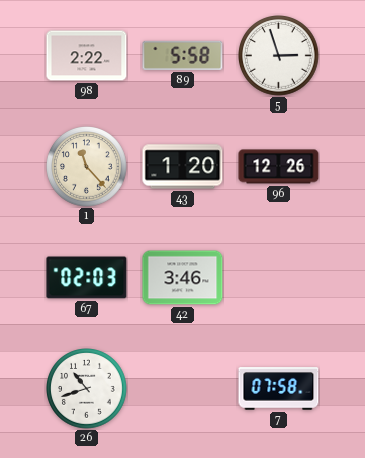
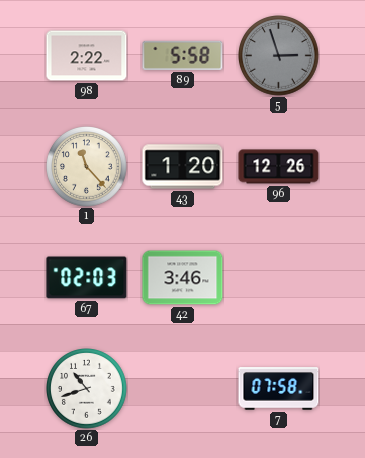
5 dial: white -> grey
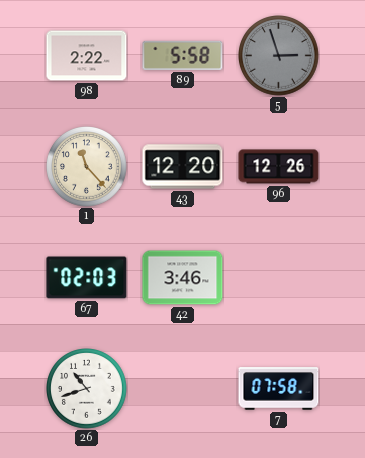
43: 1:20 -> 12:20
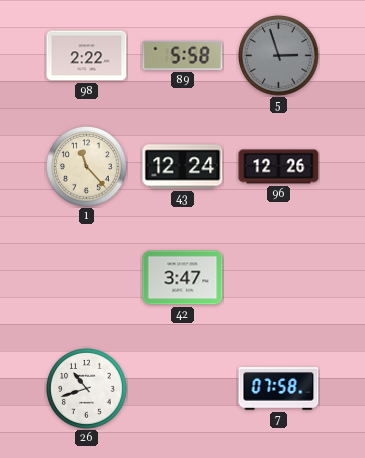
43: 12:20 -> 12:24
67: 02:03 -> none
42: 3:46 -> 3:47
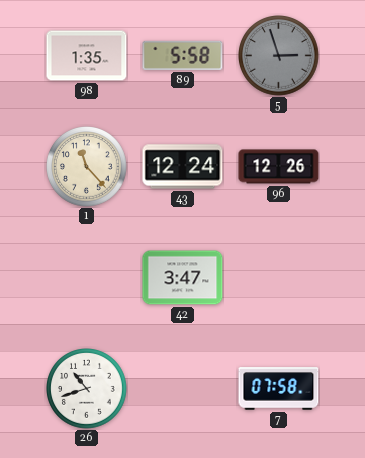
98: 2:22 -> 1:35
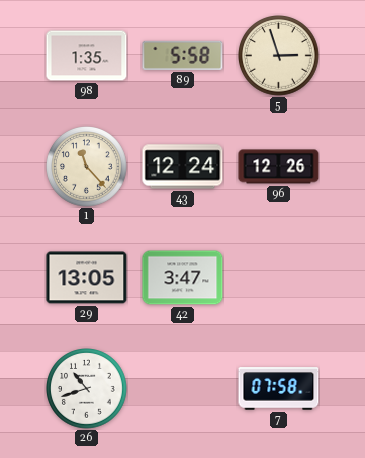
5 dial: grey -> cream
29: none -> 13:05
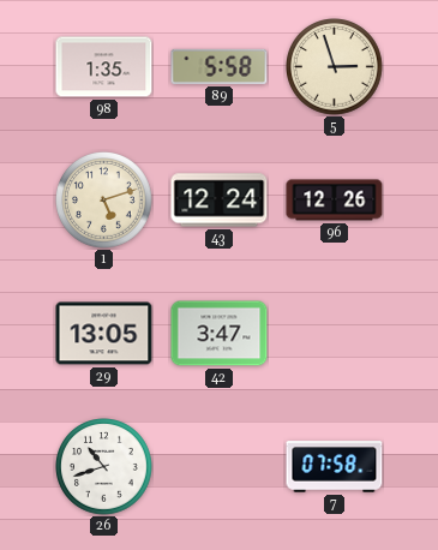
1: 11:23 -> 5:12
